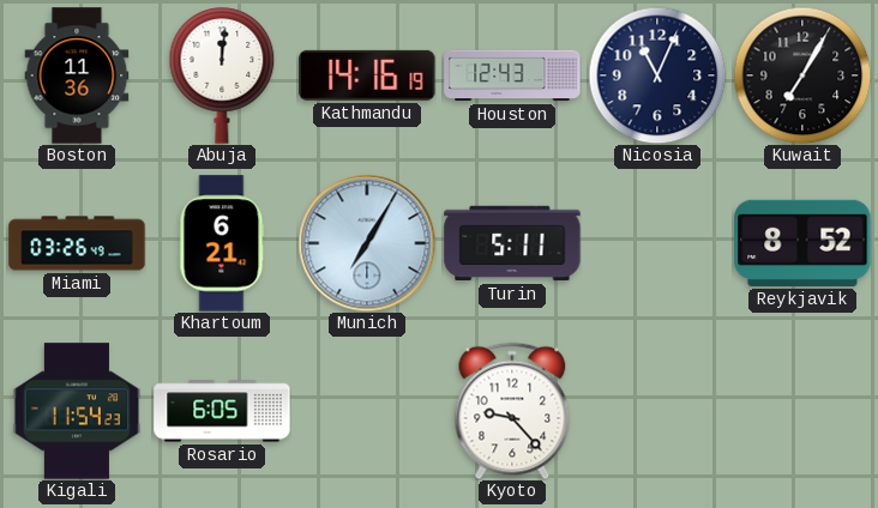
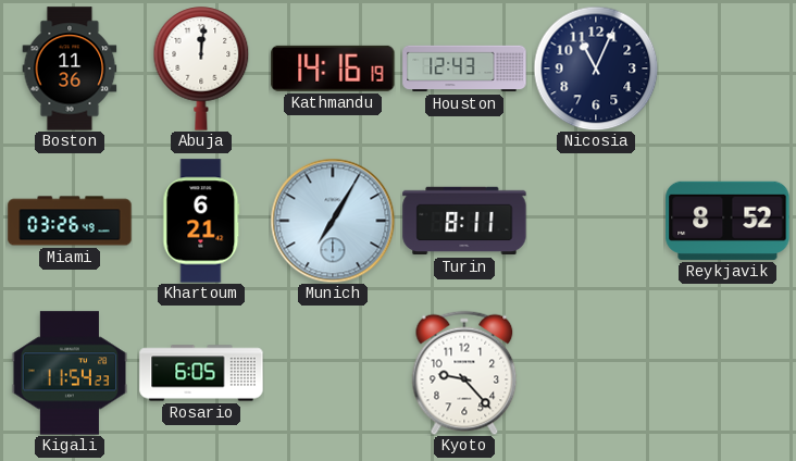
Kuwait: 7:05 -> none
Turin: 5:11 -> 8:11
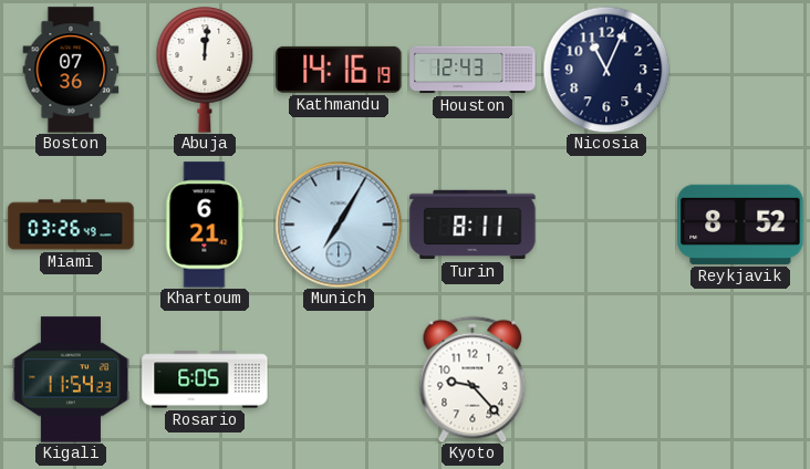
Boston: 11:36 -> 07:36
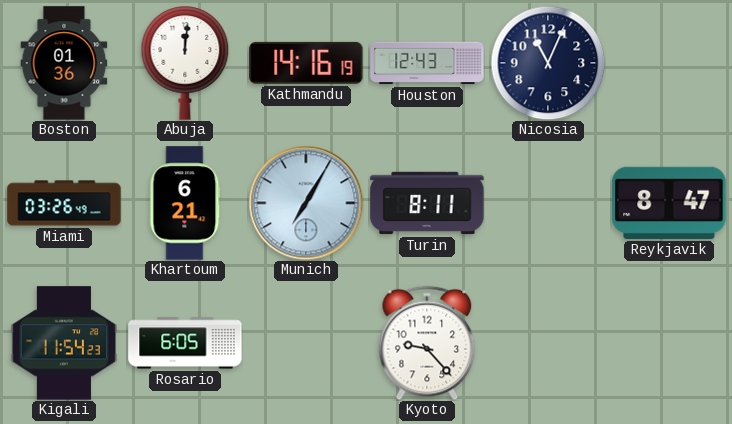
Boston: 07:36 -> 01:36
Reykjavik: 8:52 -> 8:47
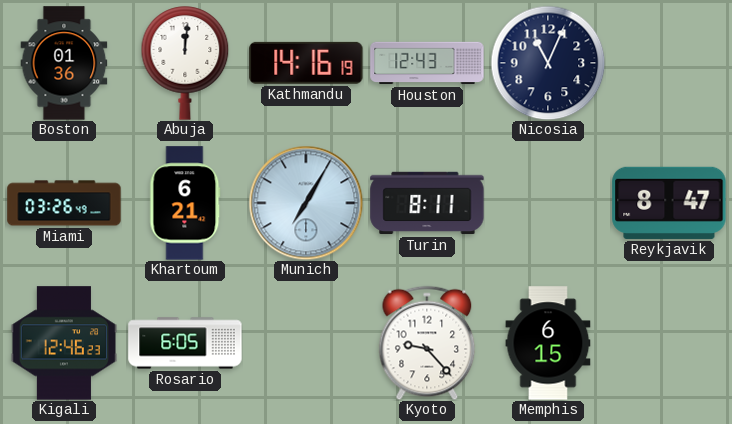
Kigali: 11:54 -> 12:46
Memphis: none -> 6:15
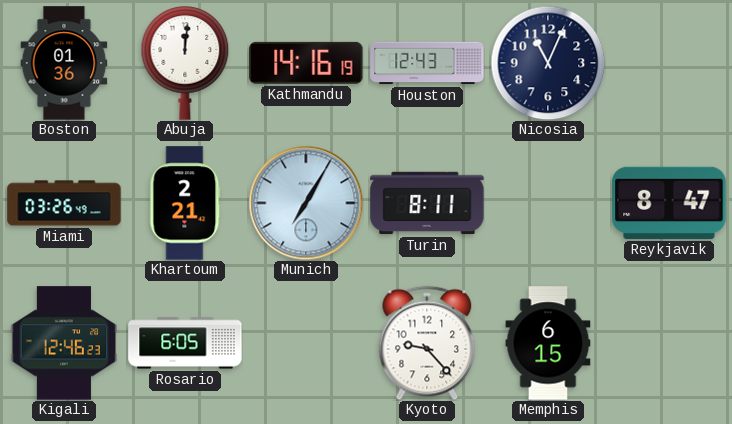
Khartoum: 6:21 -> 2:21
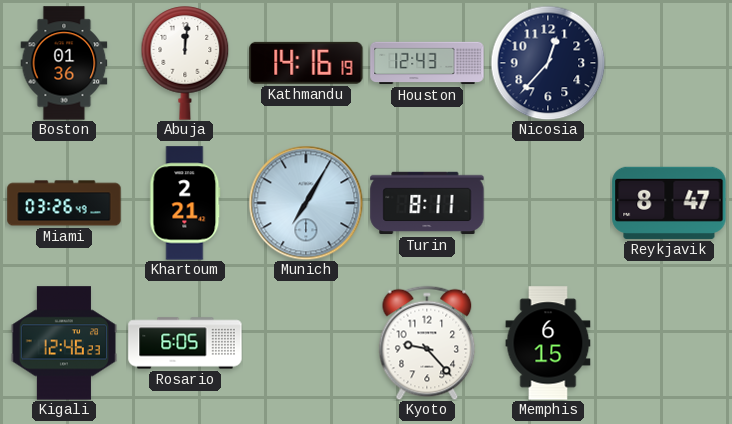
Nicosia: 11:04 -> 12:37
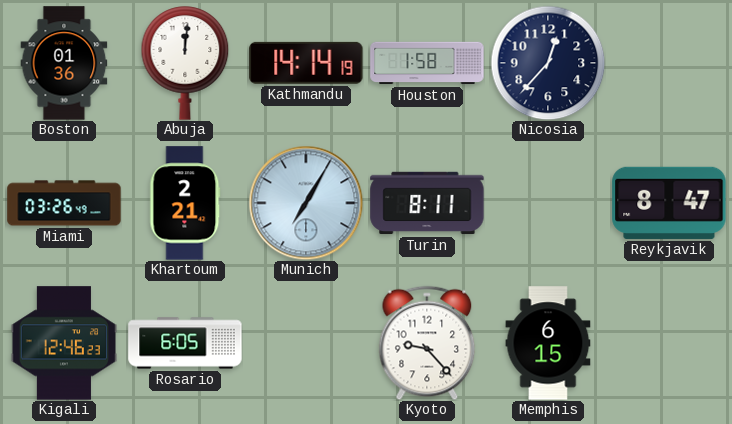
Kathmandu: 14:16 -> 14:14
Houston: 12:43 -> 1:58
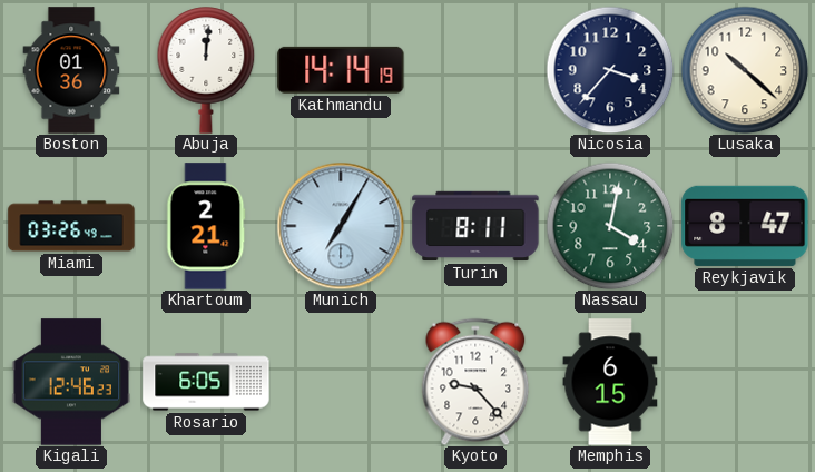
Houston: 1:58 -> none
Nicosia: 12:37 -> 3:37
Lusaka: none -> 10:22
Nassau: none -> 4:02
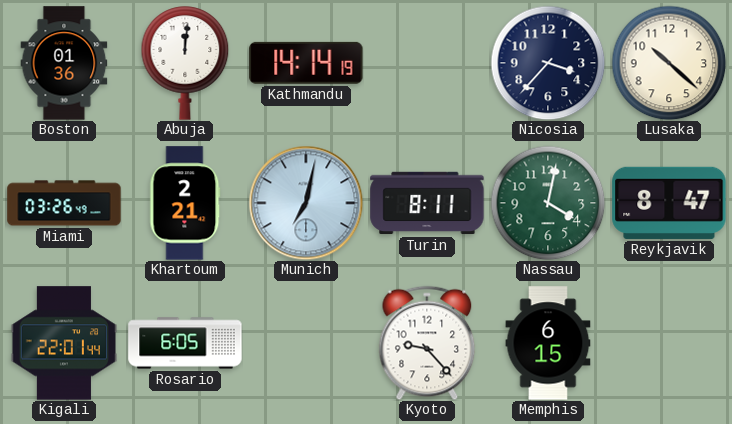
Munich: 7:05 -> 7:02
Kigali: 12:46 -> 22:01
